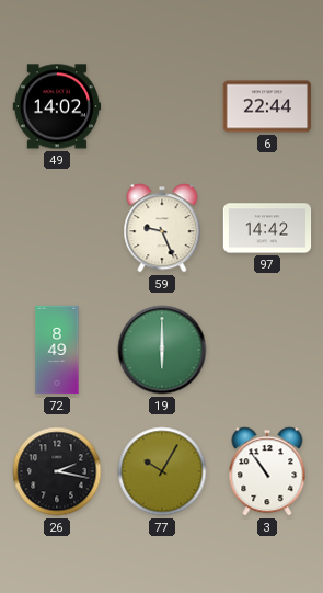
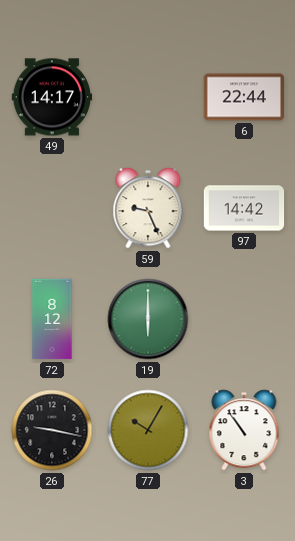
49: 14:02 -> 14:17
72: 8:49 -> 8:12
26: 2:17 -> 9:17
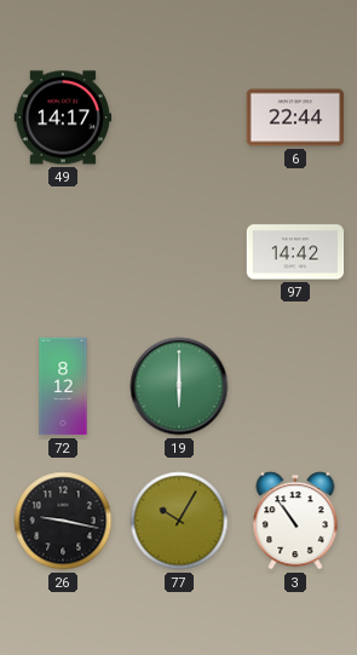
59: 9:26 -> none
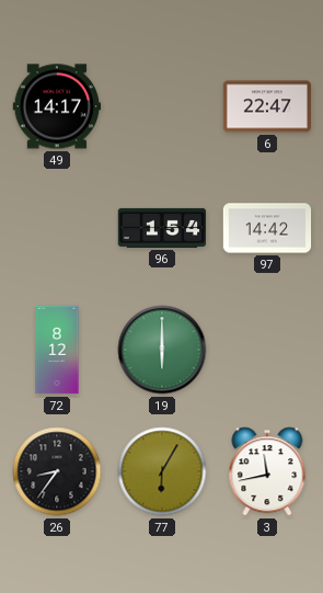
6: 22:44 -> 22:47
96: none -> 1:54
26: 9:17 -> 8:36
77: 10:05 -> 6:05
3: 10:54 -> 11:43
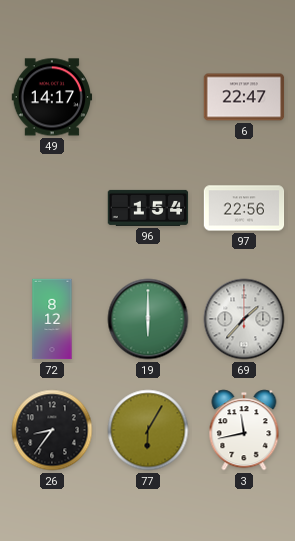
97: 14:42 -> 22:56
69: none -> 1:37
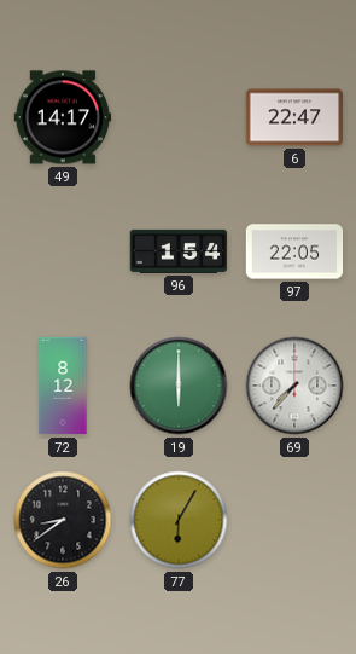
97: 22:56 -> 22:05
69: 1:37 -> 7:37
26: 8:36 -> 8:39
3: 11:43 -> none
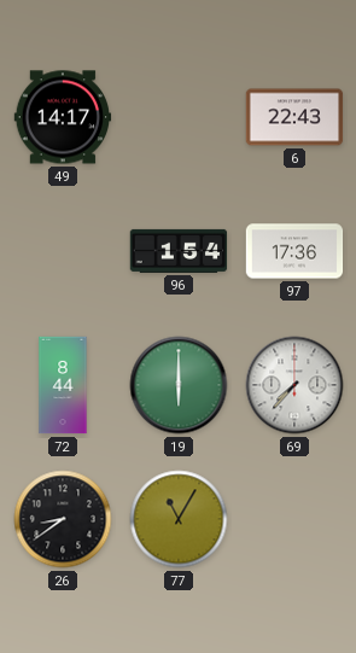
6: 22:47 -> 22:43
97: 22:05 -> 17:36
72: 8:12 -> 8:44
77: 6:05 -> 11:05
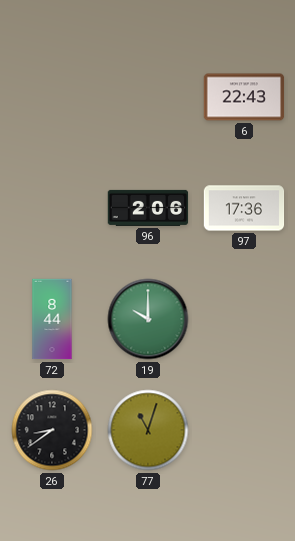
49: 14:17 -> none
96: 1:54 -> 2:06
19: 6:00 -> 10:00
69: 7:37 -> none
77: 11:05 -> 11:03
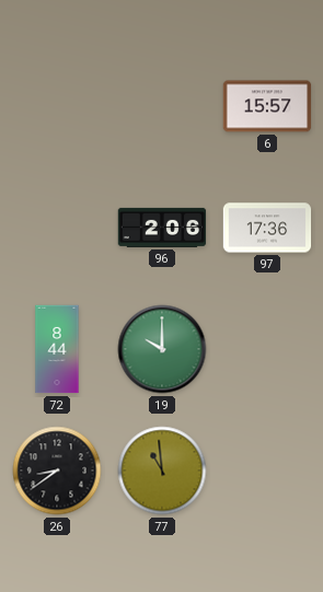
6: 22:43 -> 15:57
77: 11:03 -> 10:59
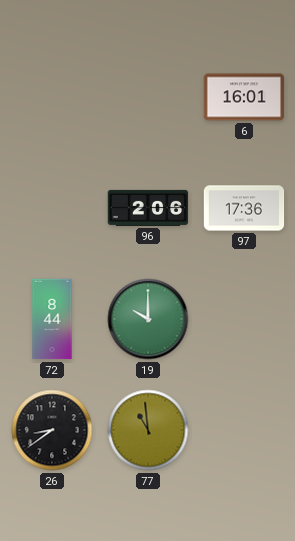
6: 15:57 -> 16:01
